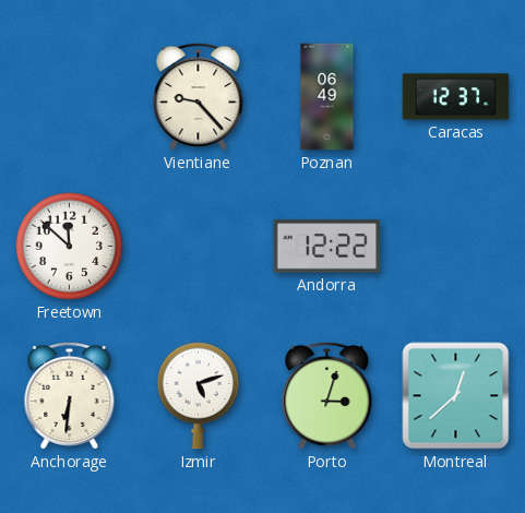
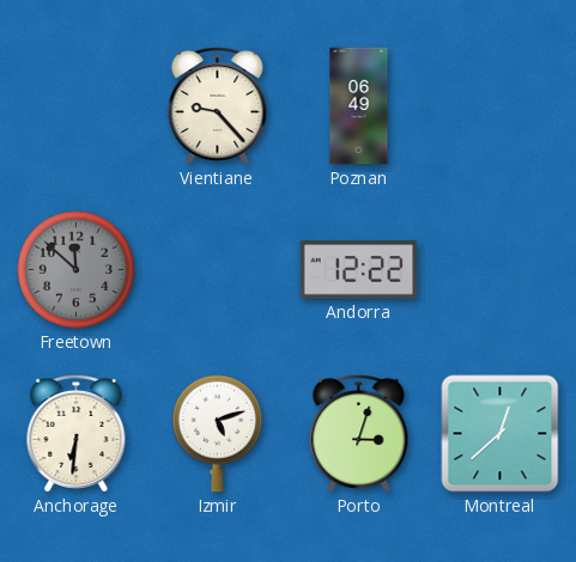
Caracas: 12:37 -> none
Freetown dial: white -> grey
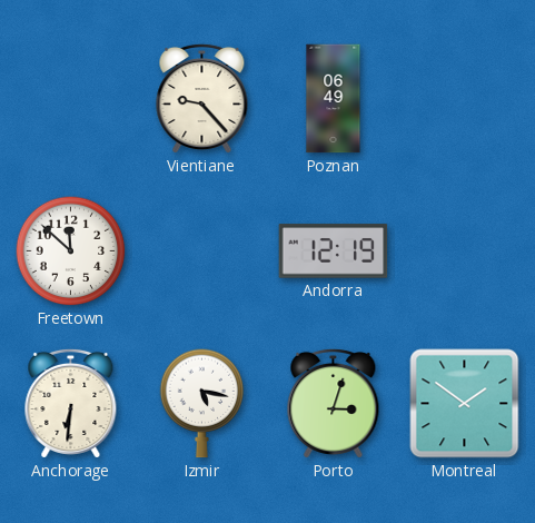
Freetown dial: grey -> white
Andorra: 12:22 -> 12:19
Izmir: 5:12 -> 5:17
Montreal: 12:38 -> 1:51
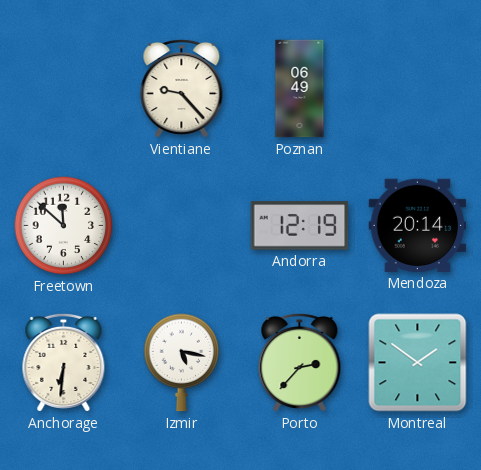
Mendoza: none -> 20:14
Porto: 3:03 -> 2:37
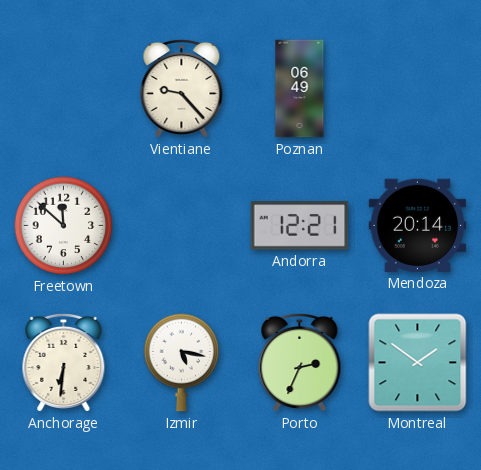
Andorra: 12:19 -> 12:21
Porto: 2:37 -> 2:34
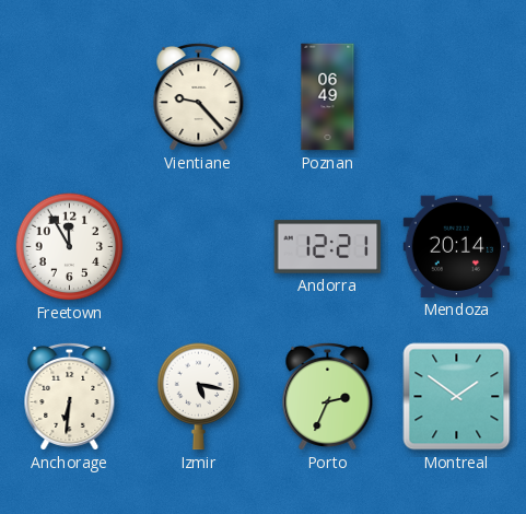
Freetown: 11:52 -> 11:55
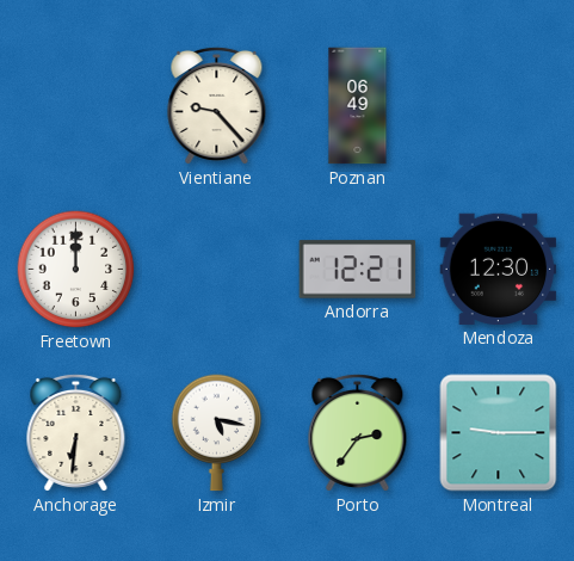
Freetown: 11:55 -> 12:00
Mendoza: 20:14 -> 12:30
Porto: 2:34 -> 2:36
Montreal: 1:51 -> 9:15
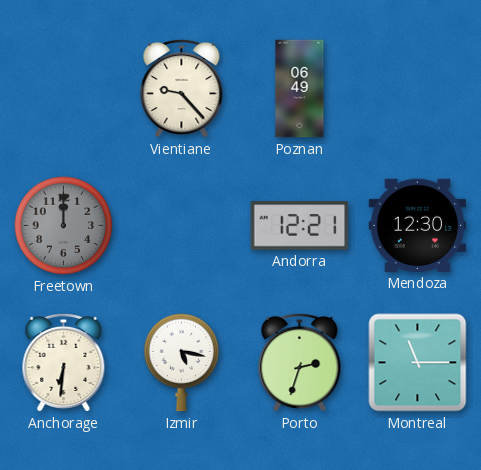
Freetown dial: white -> grey
Porto: 2:36 -> 2:33
Montreal: 9:15 -> 11:15
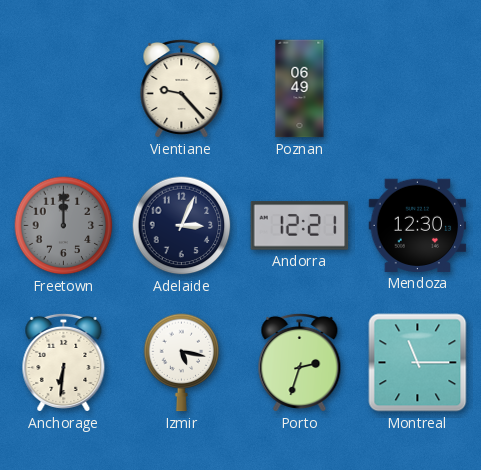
Adelaide: none -> 3:04
